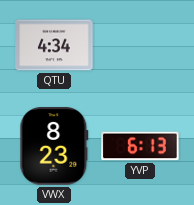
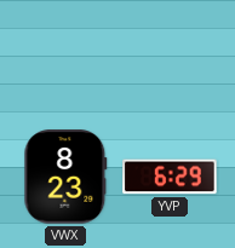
QTU: 4:34 -> none
YVP: 6:13 -> 6:29
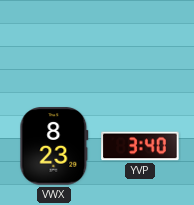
YVP: 6:29 -> 3:40
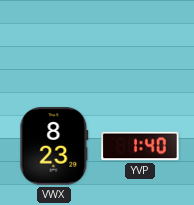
YVP: 3:40 -> 1:40
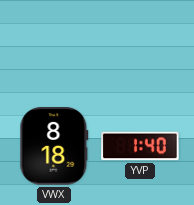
VWX: 8:23 -> 8:18
